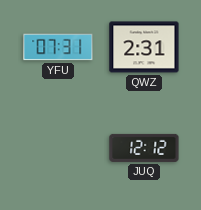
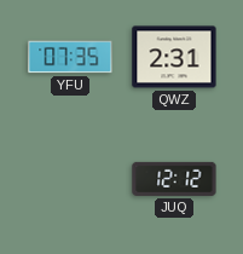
YFU: 07:31 -> 07:35
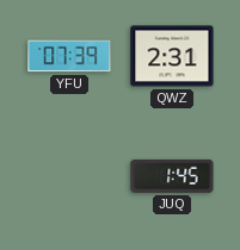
YFU: 07:35 -> 07:39
JUQ: 12:12 -> 1:45
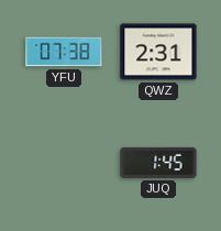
YFU: 07:39 -> 07:38
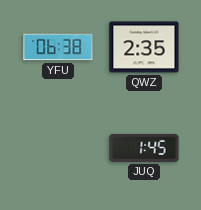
YFU: 07:38 -> 06:38
QWZ: 2:31 -> 2:35
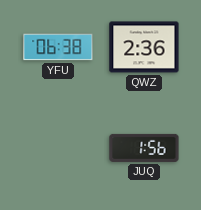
QWZ: 2:35 -> 2:36
JUQ: 1:45 -> 1:56
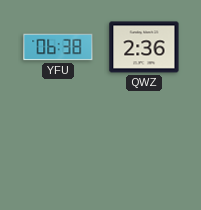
JUQ: 1:56 -> none
